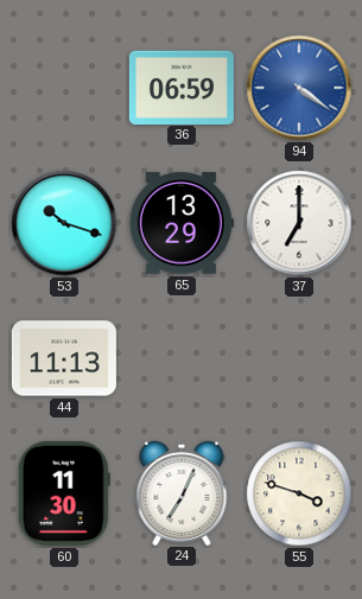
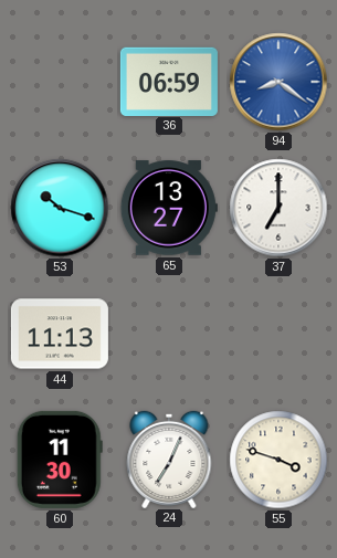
94: 4:21 -> 8:21
65: 13:29 -> 13:27
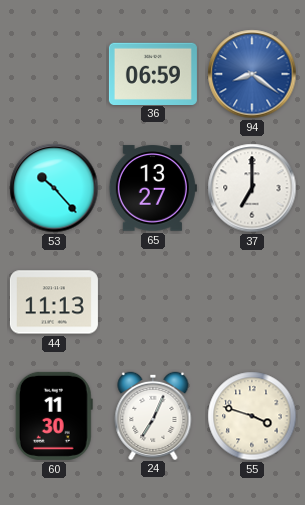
53: 10:18 -> 10:23
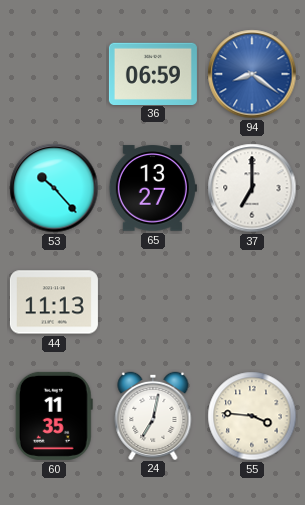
60: 11:30 -> 11:35
24: 7:04 -> 7:02
55: 3:48 -> 3:46
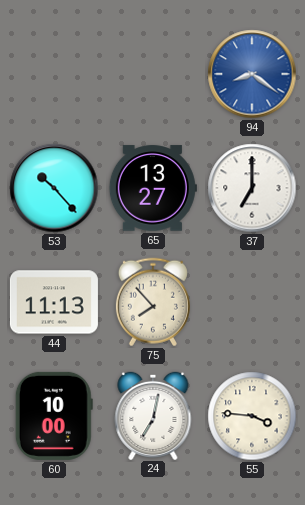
36: 06:59 -> none
75: none -> 7:53
60: 11:35 -> 10:00
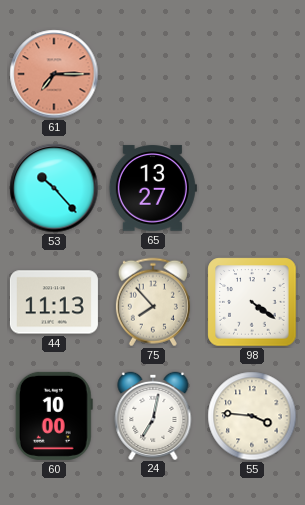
61: none -> 7:15
94: 8:21 -> none
37: 7:00 -> none
98: none -> 4:21
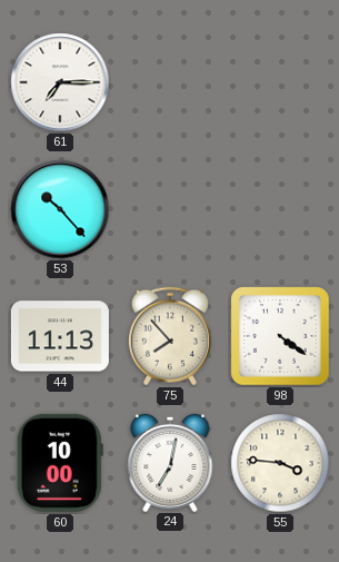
61 dial: salmon -> white
65: 13:27 -> none
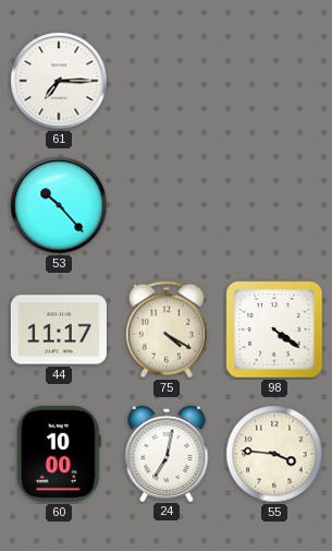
44: 11:13 -> 11:17
75: 7:53 -> 4:20
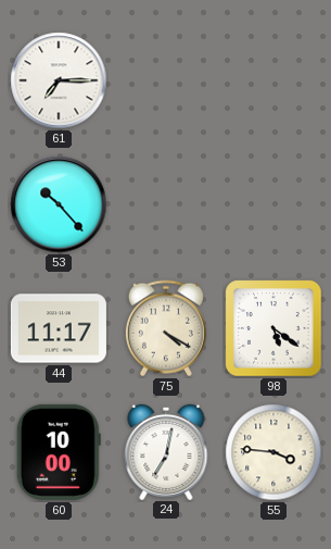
98: 4:21 -> 5:21
